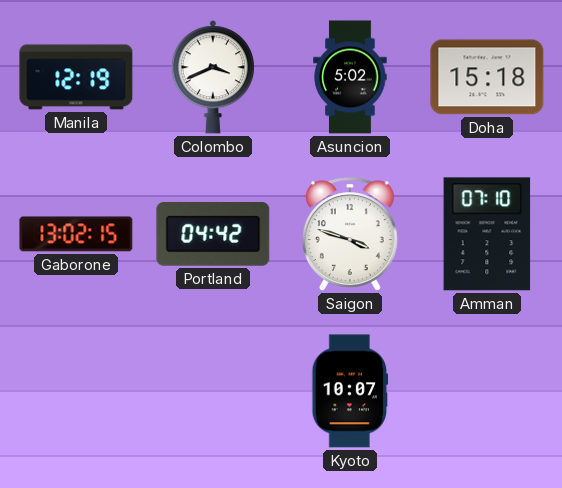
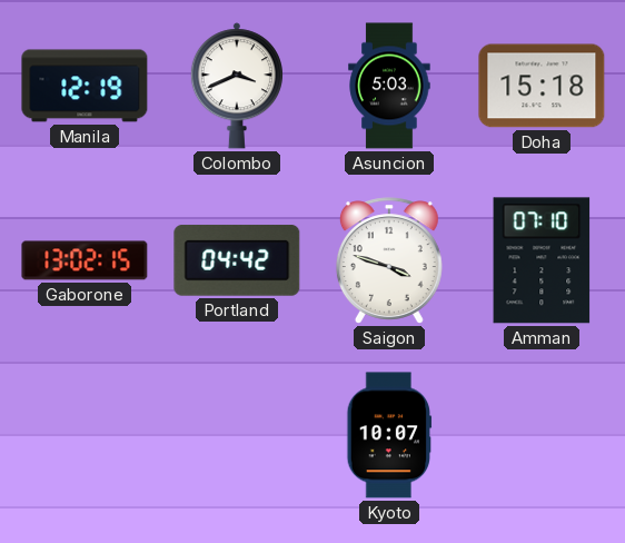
Asuncion: 5:02 -> 5:03
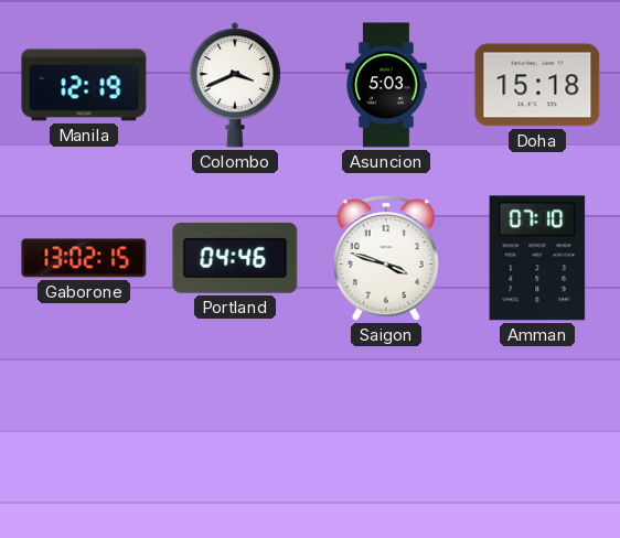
Portland: 04:42 -> 04:46
Kyoto: 10:07 -> none
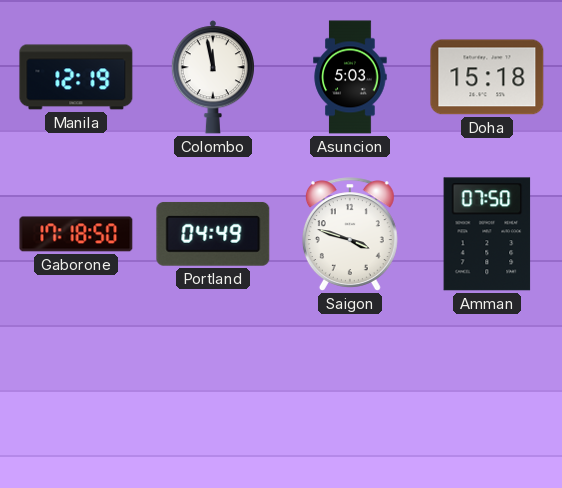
Colombo: 3:41 -> 11:58
Gaborone: 13:02 -> 17:18
Portland: 04:46 -> 04:49
Amman: 07:10 -> 07:50
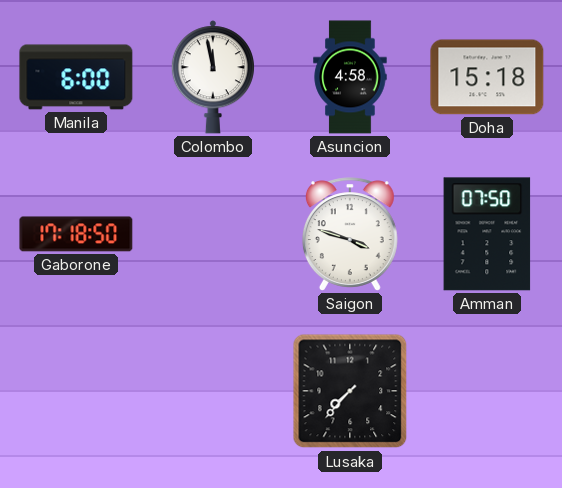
Manila: 12:19 -> 6:00
Asuncion: 5:03 -> 4:58
Portland: 04:49 -> none
Lusaka: none -> 7:37
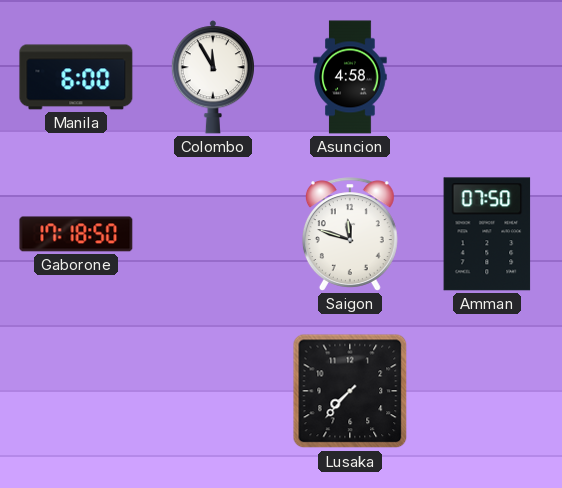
Colombo: 11:58 -> 11:55
Doha: 15:18 -> none
Saigon: 3:48 -> 11:48
